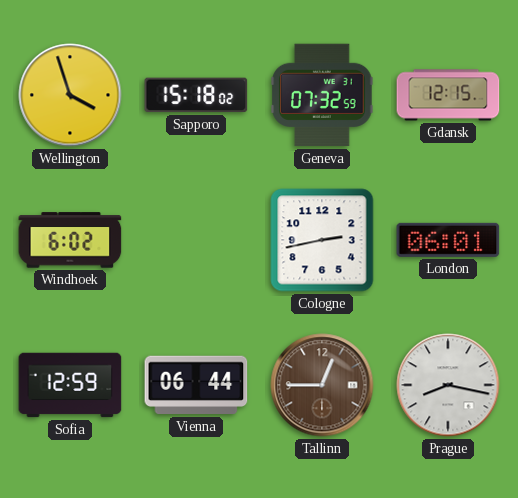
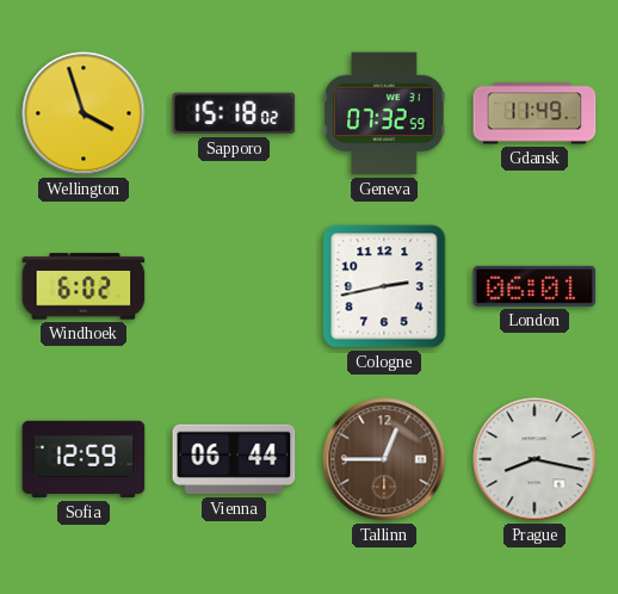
Gdansk: 12:15 -> 11:49
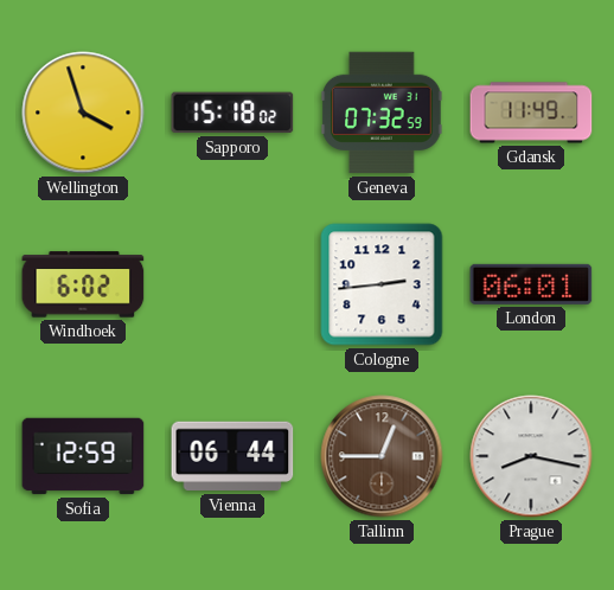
Cologne: 2:43 -> 2:44
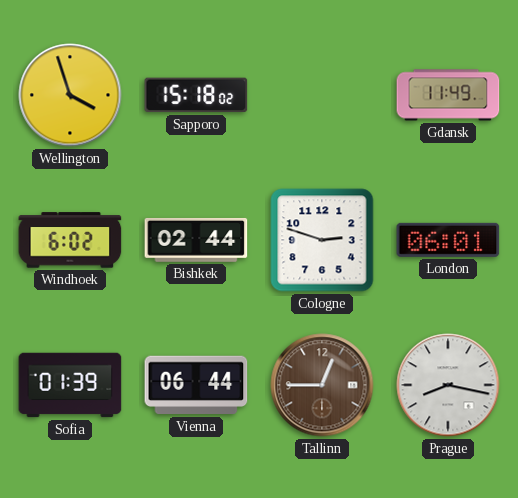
Geneva: 07:32 -> none
Bishkek: none -> 02:44
Cologne: 2:44 -> 2:48
Sofia: 12:59 -> 01:39
